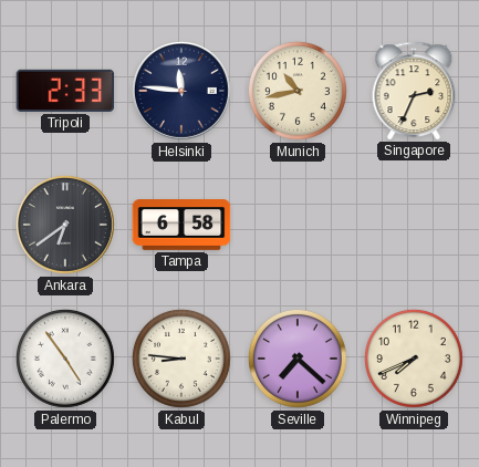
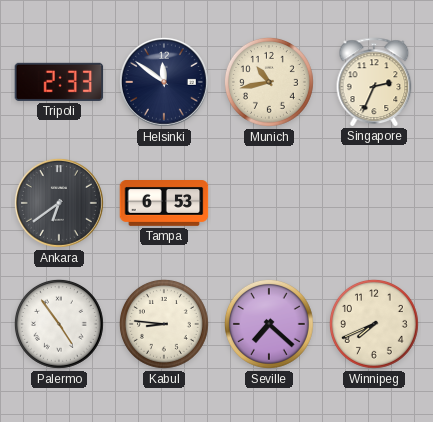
Helsinki: 11:46 -> 11:51
Tampa: 6:58 -> 6:53
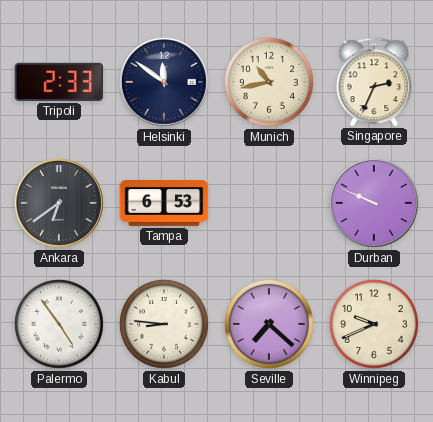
Durban: none -> 9:49
Winnipeg: 7:41 -> 9:41
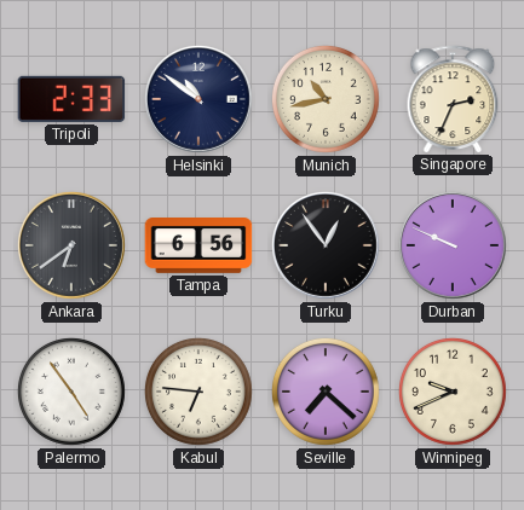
Helsinki: 11:51 -> 10:51
Tampa: 6:53 -> 6:56
Turku: none -> 12:54
Kabul: 8:46 -> 6:46
